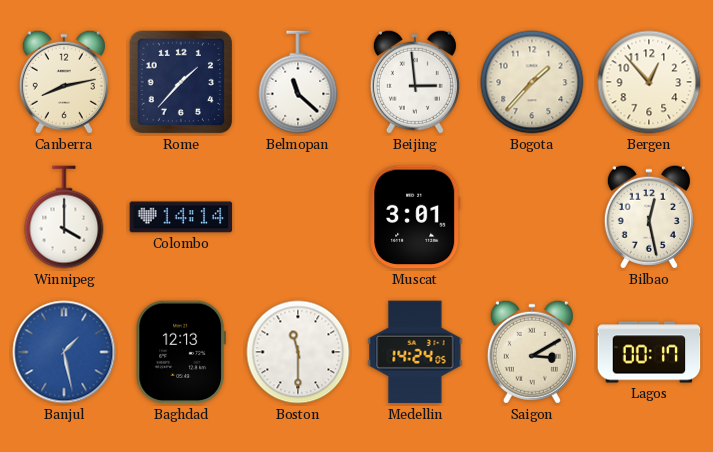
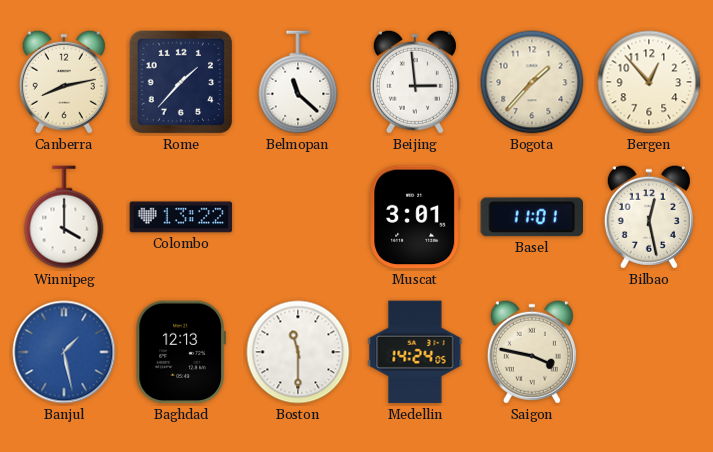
Colombo: 14:14 -> 13:22
Basel: none -> 11:01
Saigon: 3:10 -> 3:47
Lagos: 00:17 -> none
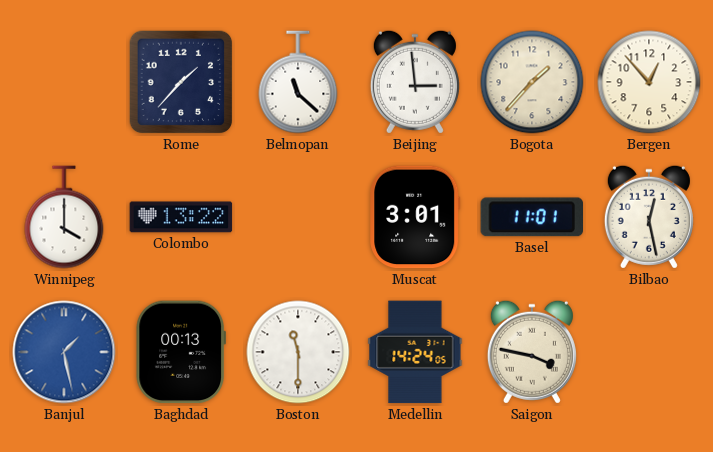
Canberra: 8:13 -> none
Baghdad: 12:13 -> 00:13
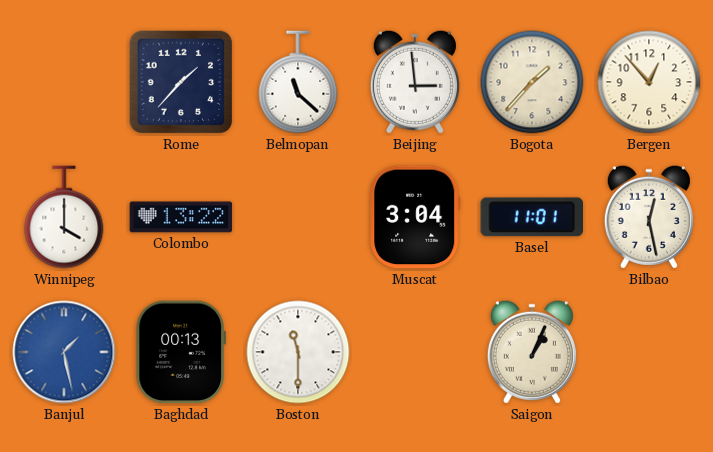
Muscat: 3:01 -> 3:04
Medellin: 14:24 -> none
Saigon: 3:47 -> 1:04
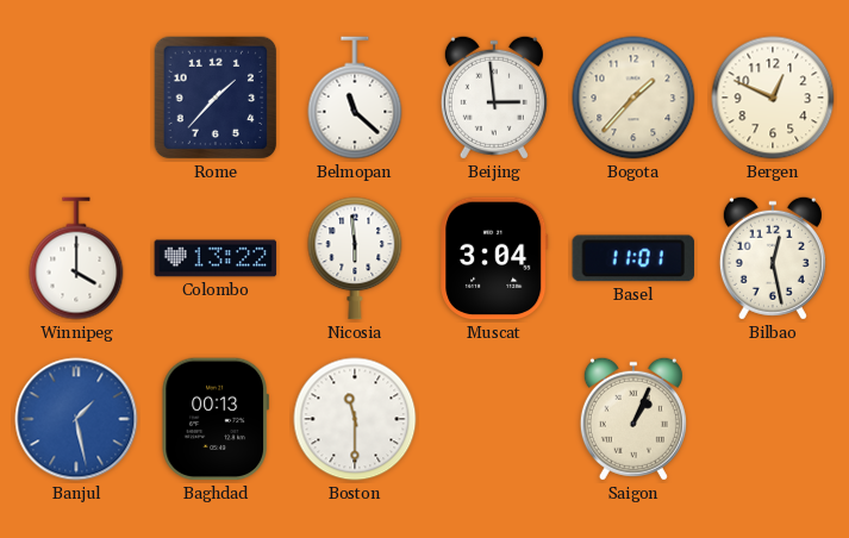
Bergen: 12:53 -> 12:49
Nicosia: none -> 5:59
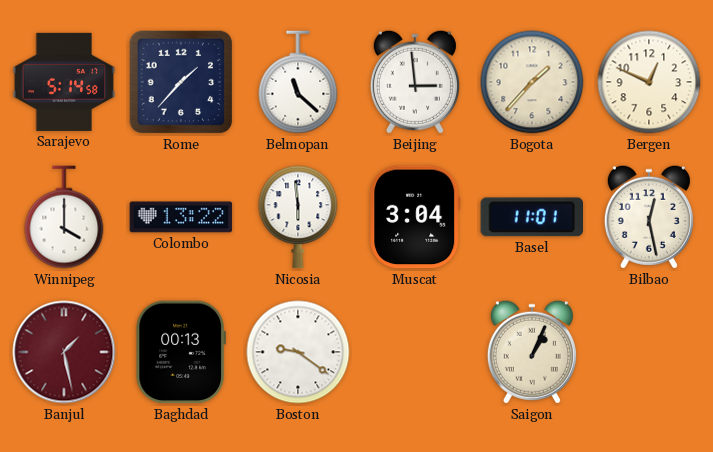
Sarajevo: none -> 5:14
Banjul dial: blue -> burgundy
Boston: 11:30 -> 9:21
